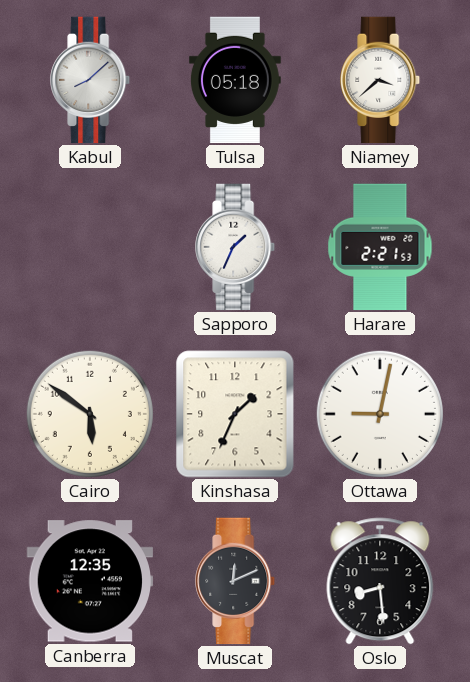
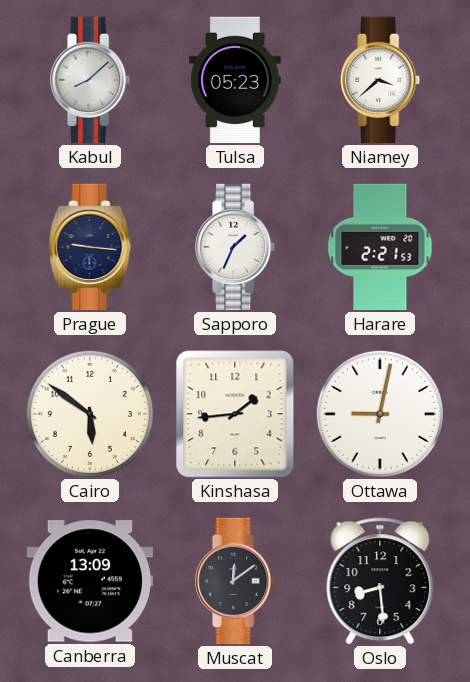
Tulsa: 05:18 -> 05:23
Prague: none -> 9:16
Kinshasa: 1:34 -> 1:44
Canberra: 12:35 -> 13:09
Muscat: 12:11 -> 12:09
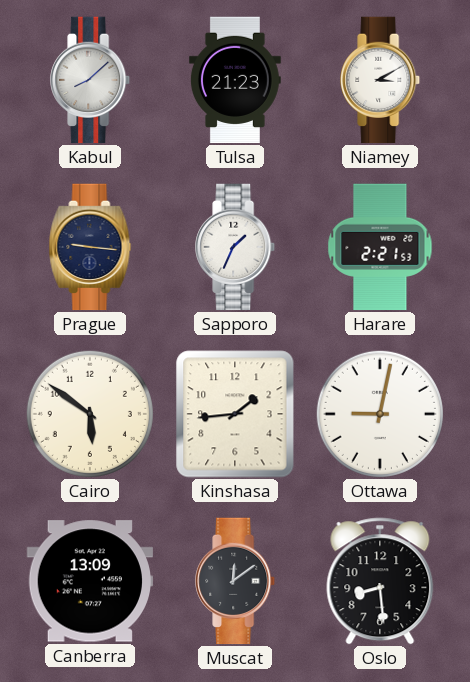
Tulsa: 05:23 -> 21:23
Niamey: 3:38 -> 3:10
